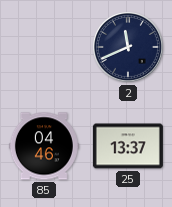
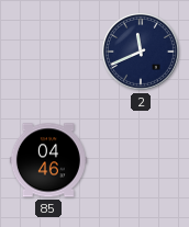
25: 13:37 -> none
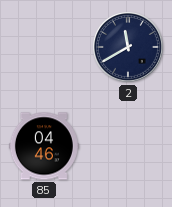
2: 11:41 -> 11:40
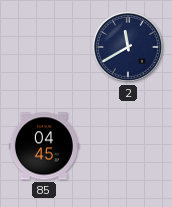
85: 04:46 -> 04:45
